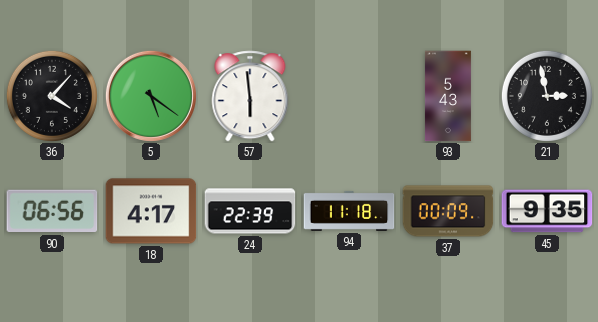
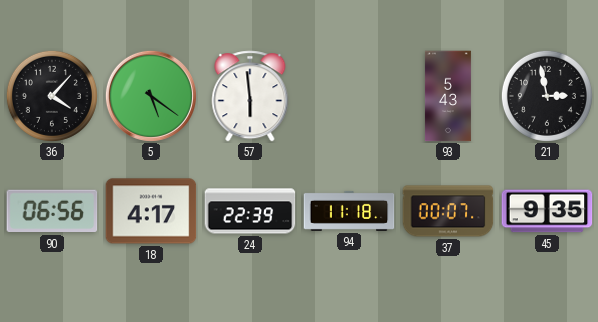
37: 00:09 -> 00:07
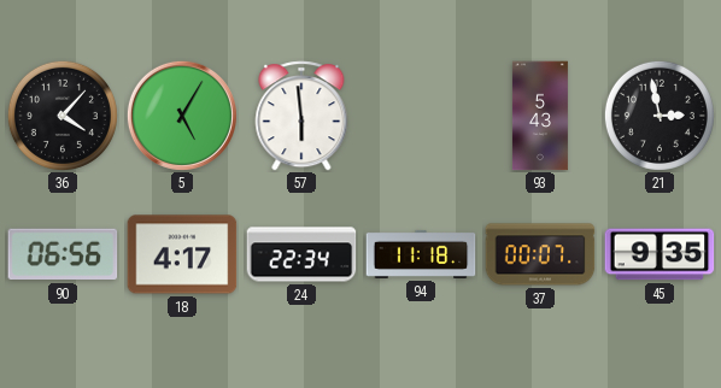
5: 5:21 -> 5:05
24: 22:39 -> 22:34
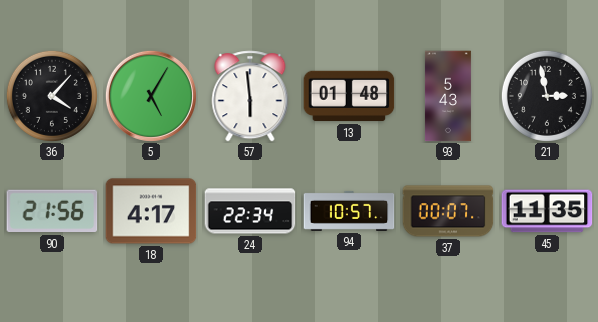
13: none -> 01:48
90: 06:56 -> 21:56
94: 11:18 -> 10:57
45: 9:35 -> 11:35
